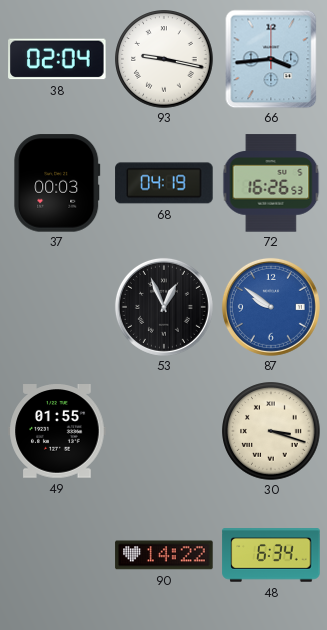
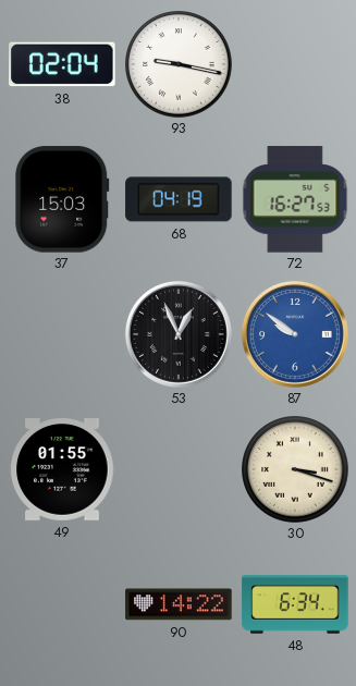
66: 3:44 -> none
37: 00:03 -> 15:03
72: 16:26 -> 16:27
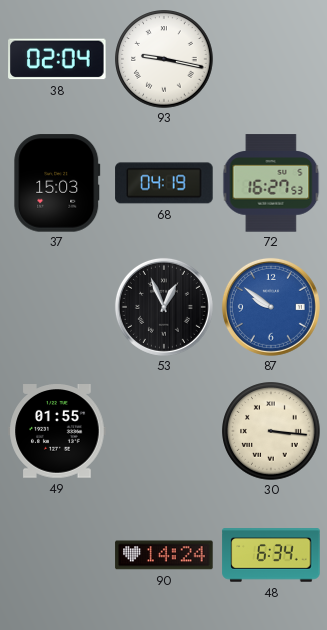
30: 3:18 -> 3:16
90: 14:22 -> 14:24
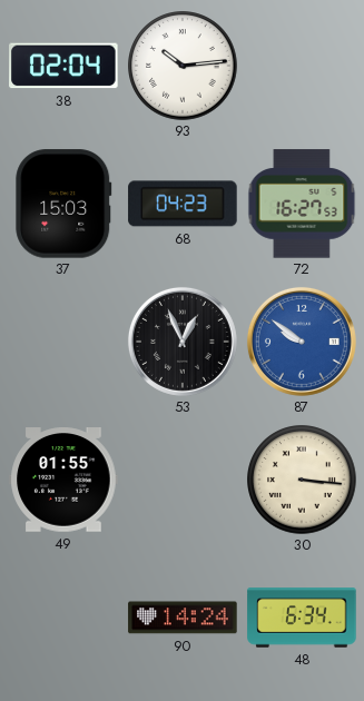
93: 9:17 -> 10:14
68: 04:19 -> 04:23
